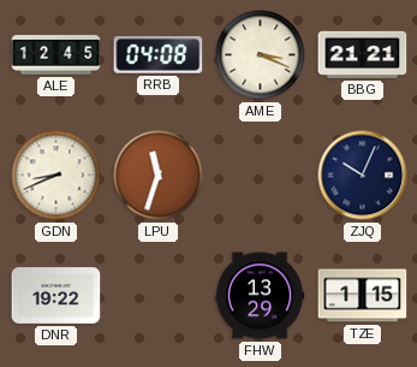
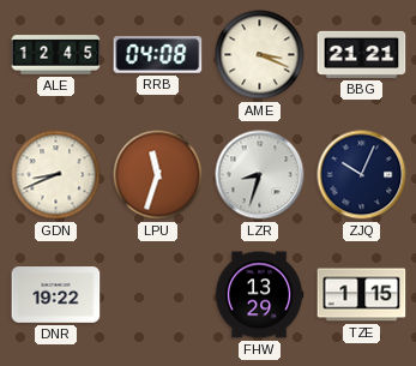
LZR: none -> 8:33
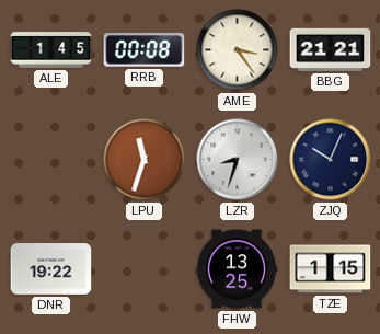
ALE: 12:45 -> 1:45
RRB: 04:08 -> 00:08
AME: 3:19 -> 3:24
GDN: 8:41 -> none
FHW: 13:29 -> 13:25
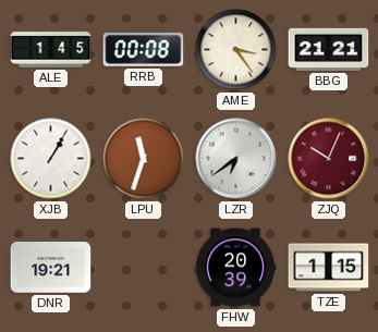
XJB: none -> 1:05
LZR: 8:33 -> 6:39
ZJQ dial: navy -> burgundy
DNR: 19:22 -> 19:21
FHW: 13:25 -> 20:39
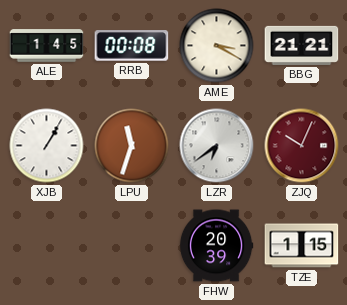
AME: 3:24 -> 3:20
DNR: 19:21 -> none
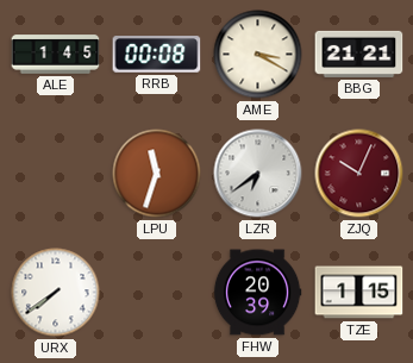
XJB: 1:05 -> none
URX: none -> 7:39
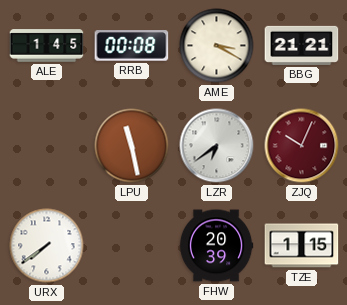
LPU: 11:33 -> 11:28
